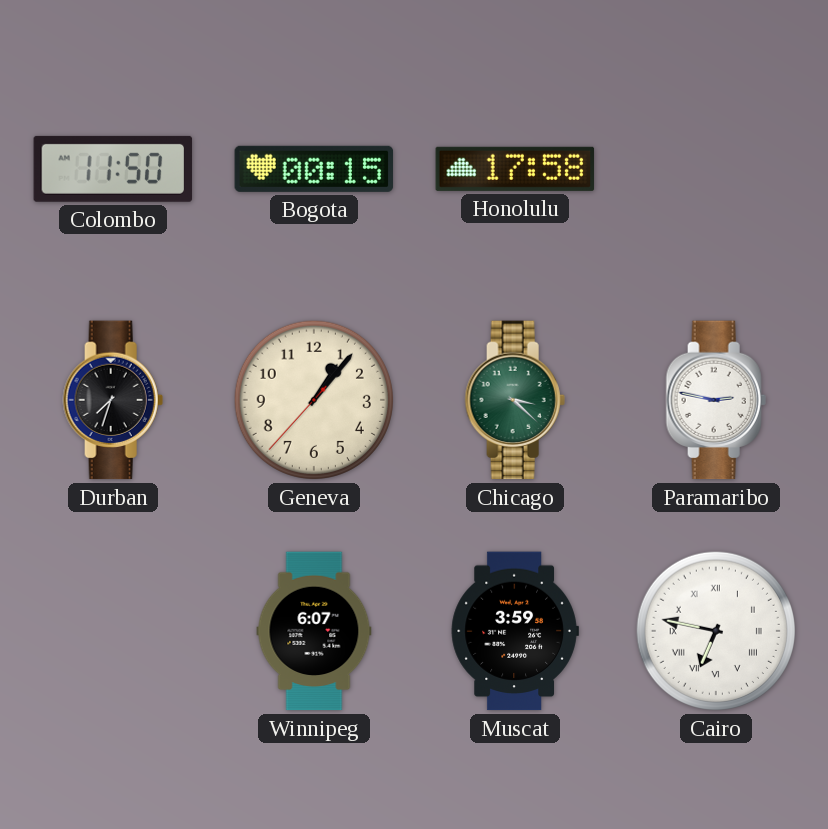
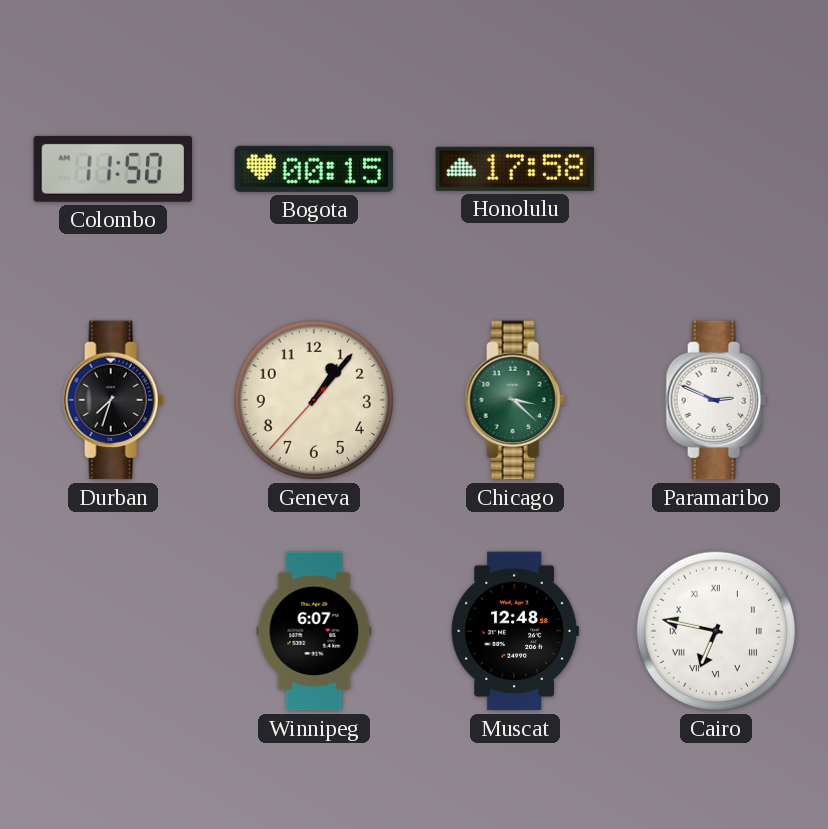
Paramaribo: 2:47 -> 2:49
Muscat: 3:59 -> 12:48
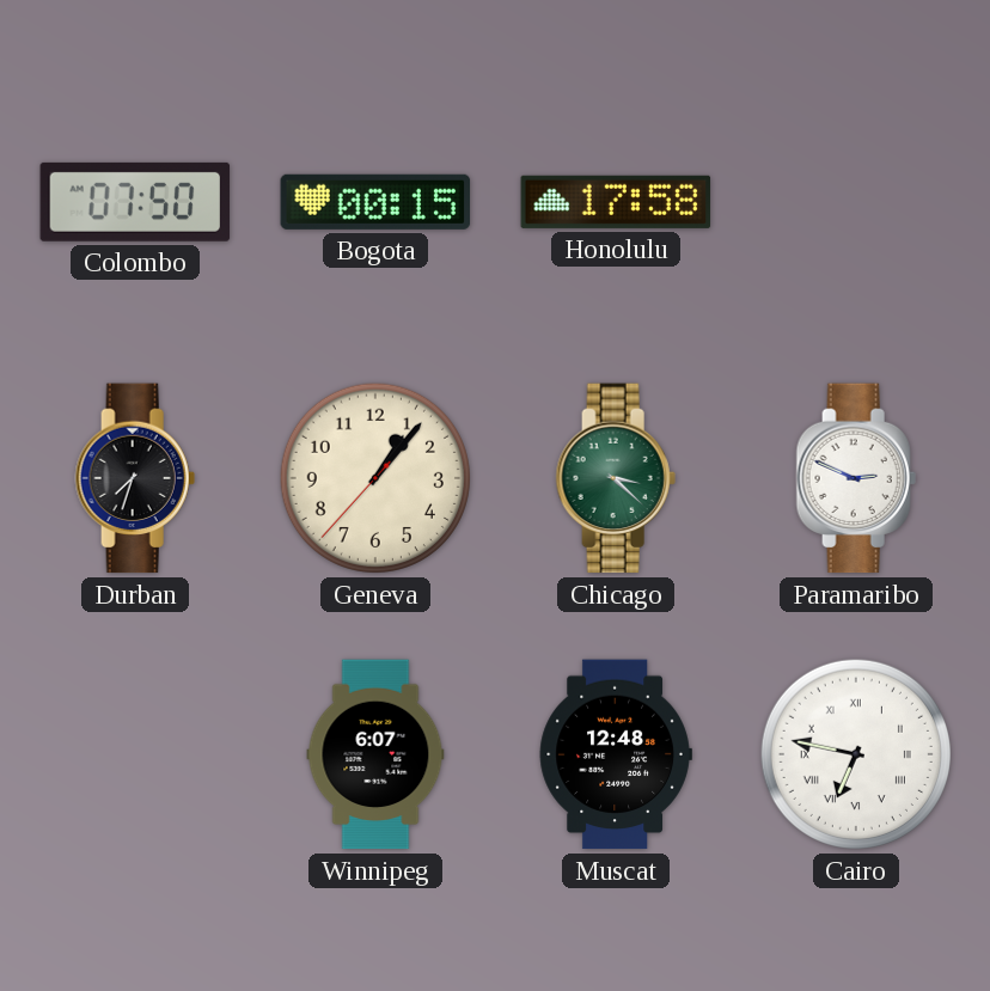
Colombo: 11:50 -> 07:50
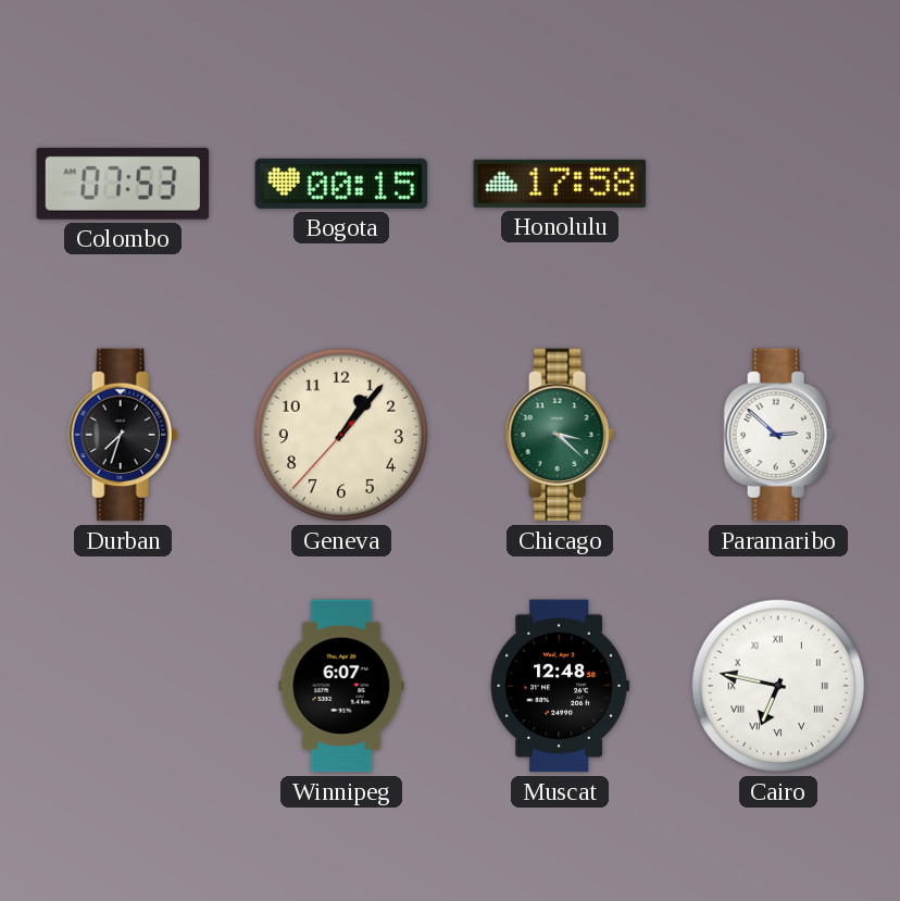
Colombo: 07:50 -> 07:53
Paramaribo: 2:49 -> 2:52
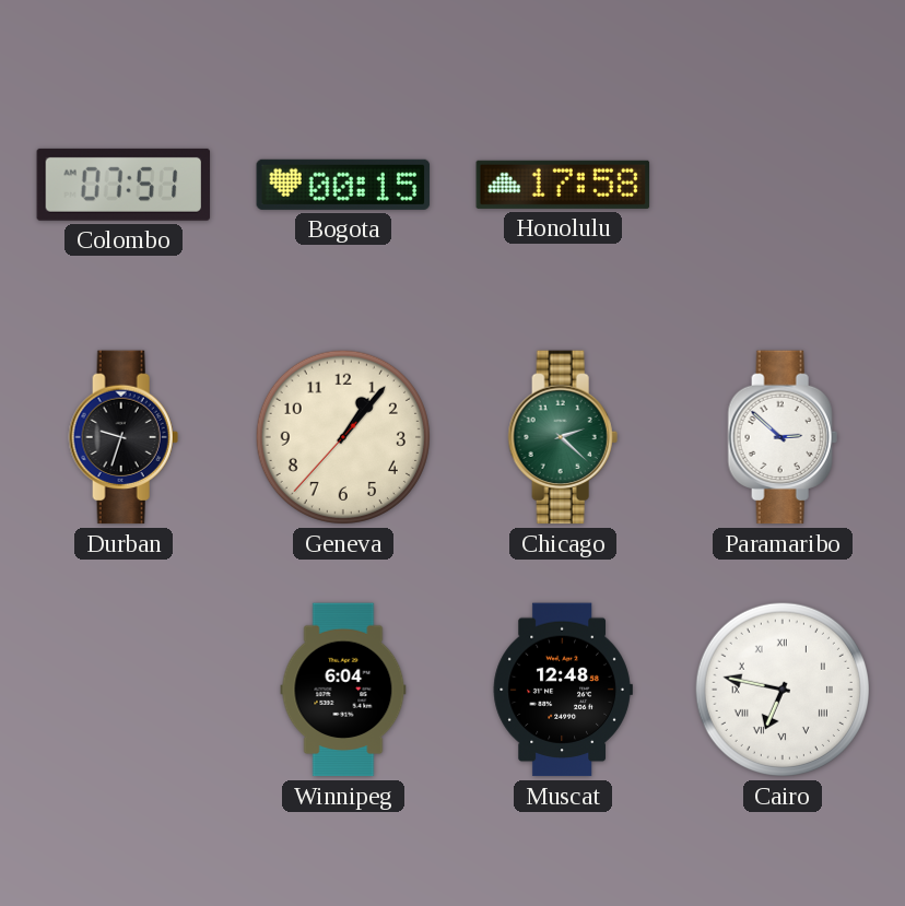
Colombo: 07:53 -> 07:51
Durban: 7:33 -> 9:33
Chicago: 3:22 -> 2:22
Winnipeg: 6:07 -> 6:04
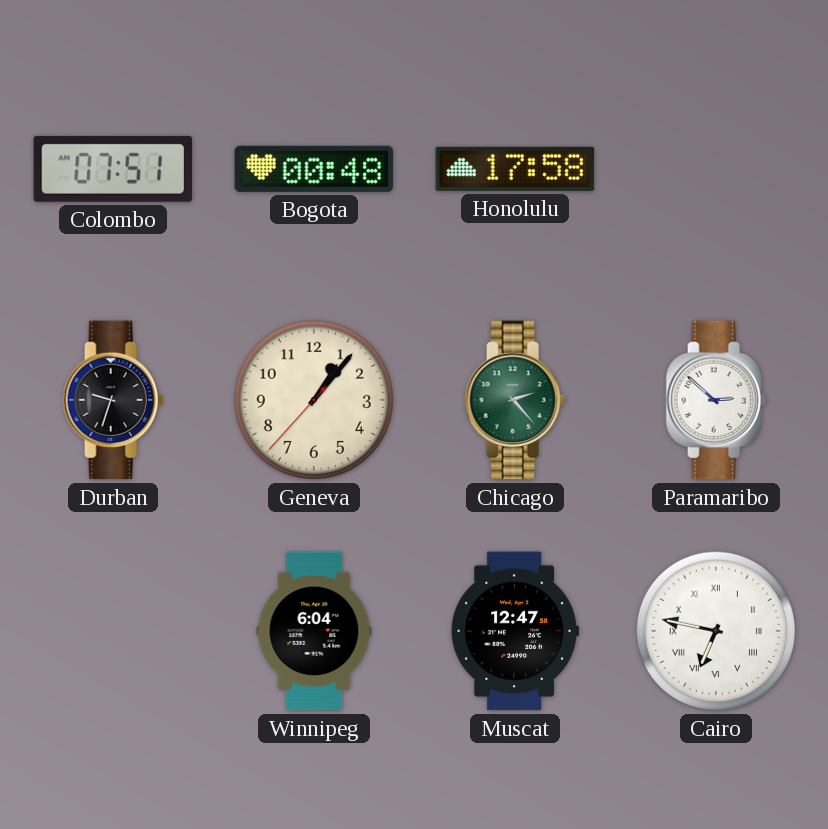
Bogota: 00:15 -> 00:48
Chicago: 2:22 -> 2:23
Muscat: 12:48 -> 12:47
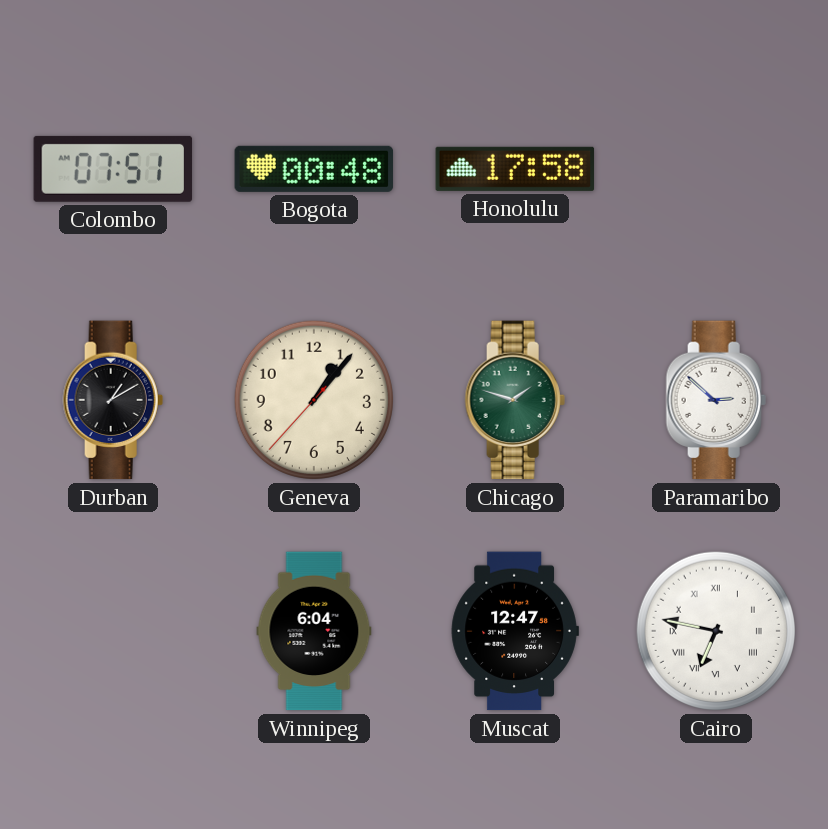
Durban: 9:33 -> 1:10
Chicago: 2:23 -> 1:48
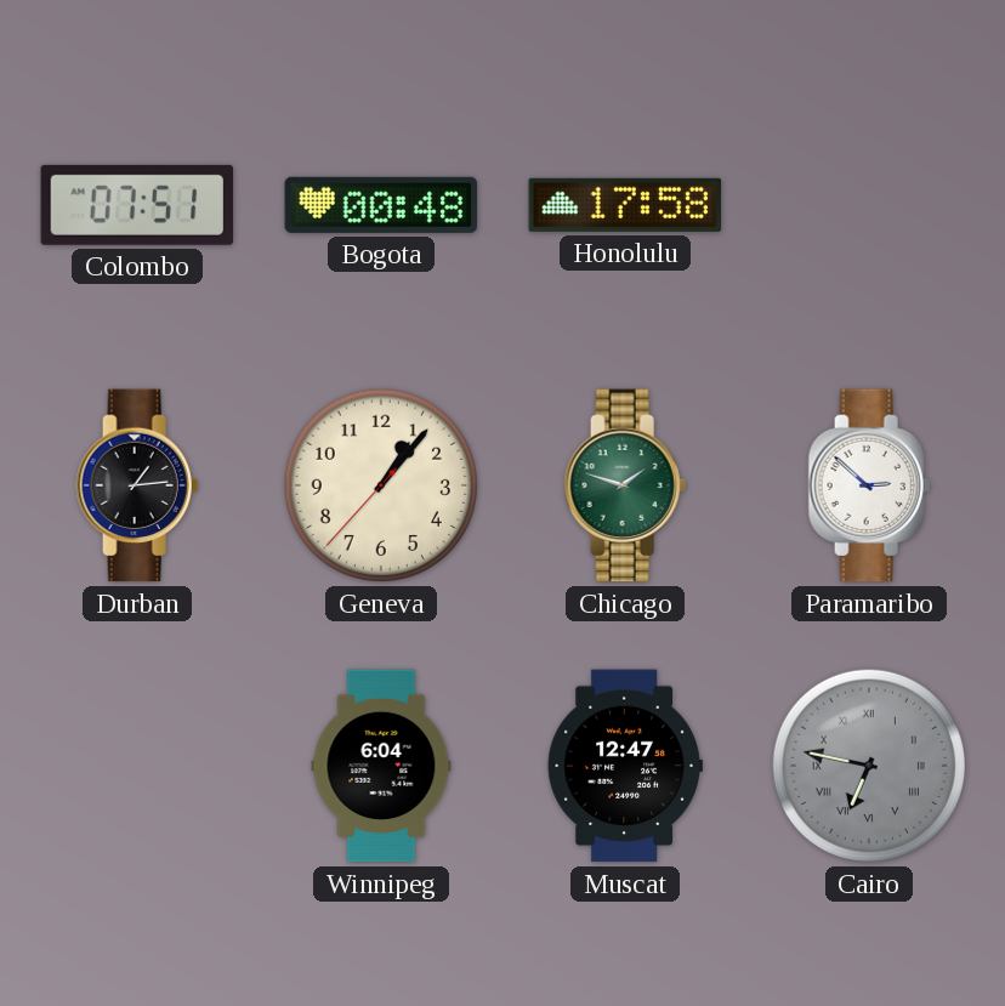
Durban: 1:10 -> 1:14
Cairo dial: white -> grey
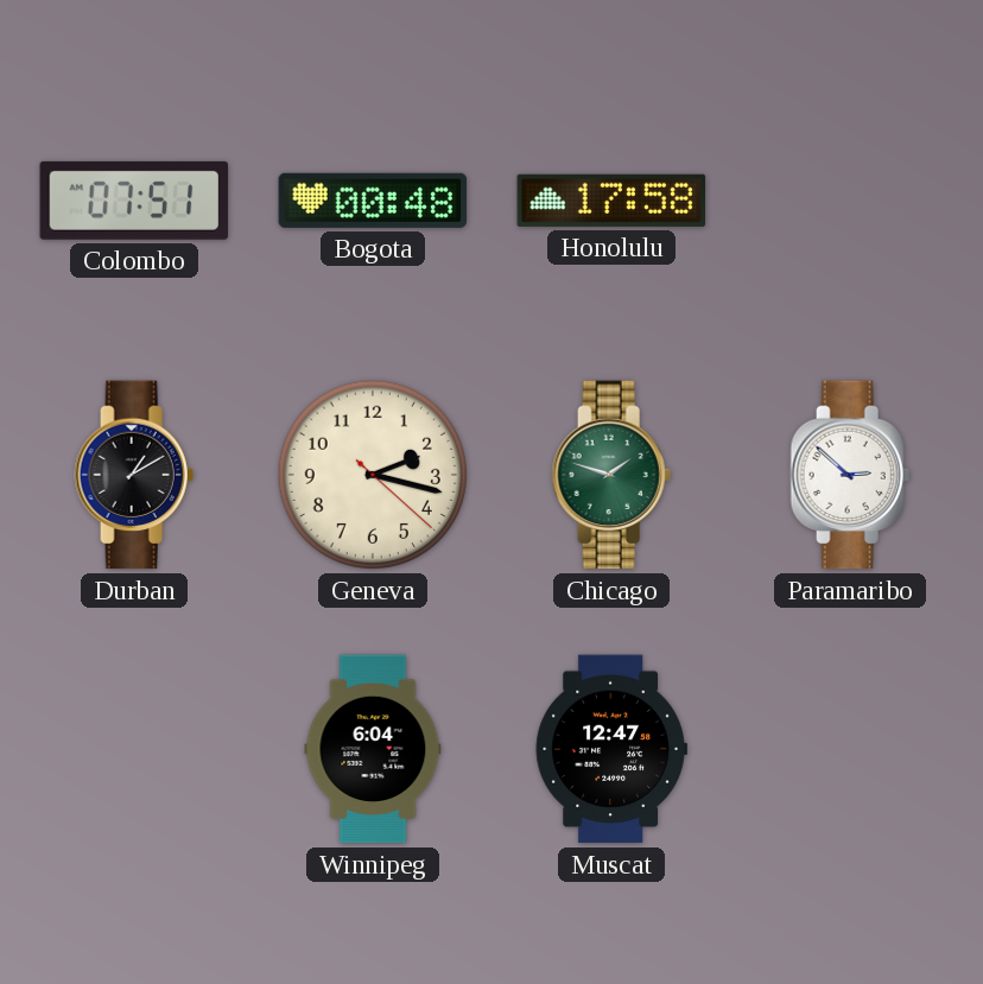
Durban: 1:14 -> 1:10
Geneva: 1:06 -> 2:17
Cairo: 6:47 -> none
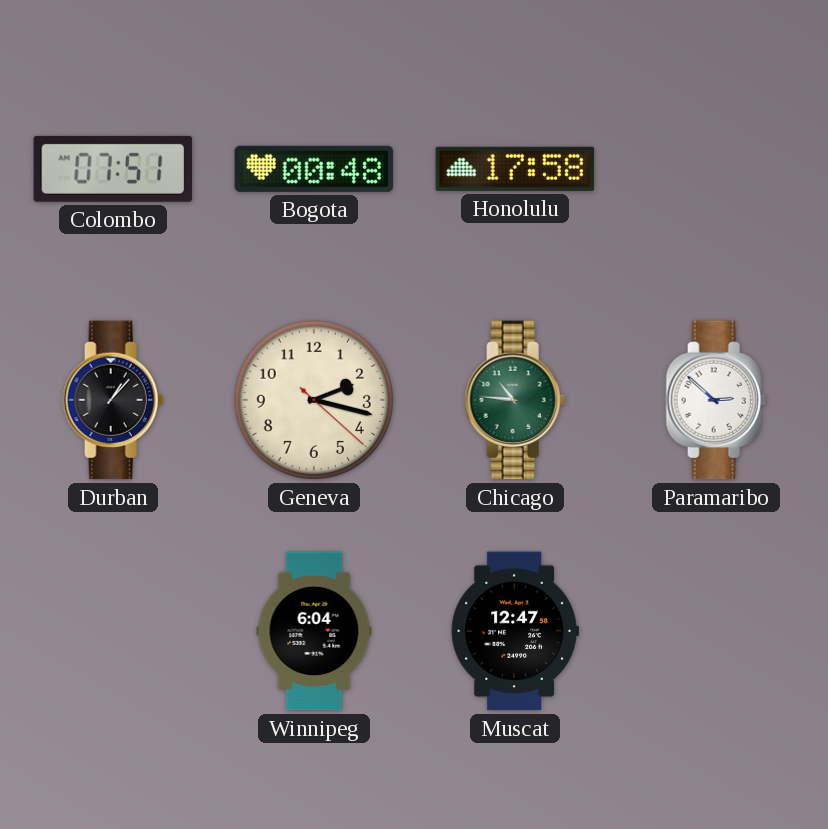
Durban: 1:10 -> 1:07
Chicago: 1:48 -> 10:46
